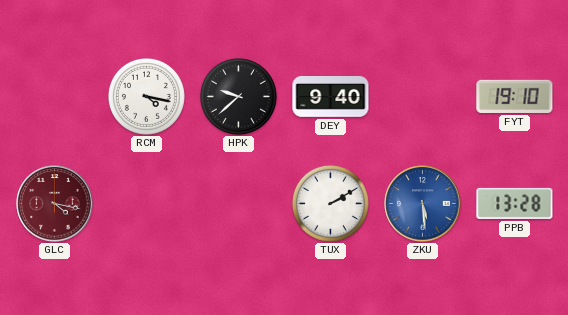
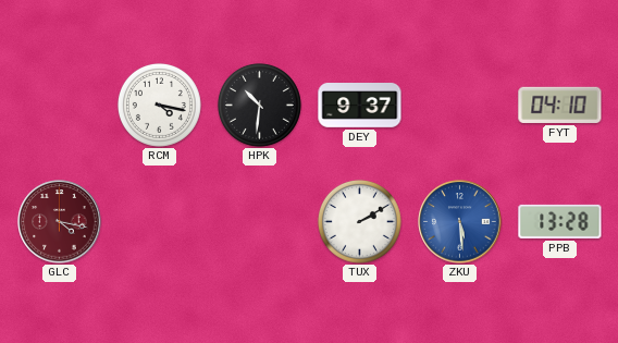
HPK: 9:38 -> 10:31
DEY: 9:40 -> 9:37
FYT: 19:10 -> 04:10
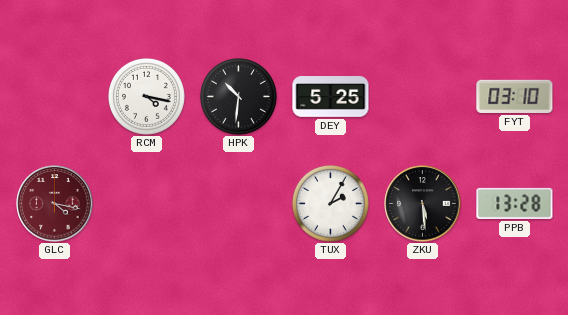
DEY: 9:37 -> 5:25
FYT: 04:10 -> 03:10
TUX: 2:10 -> 2:05
ZKU dial: blue -> black
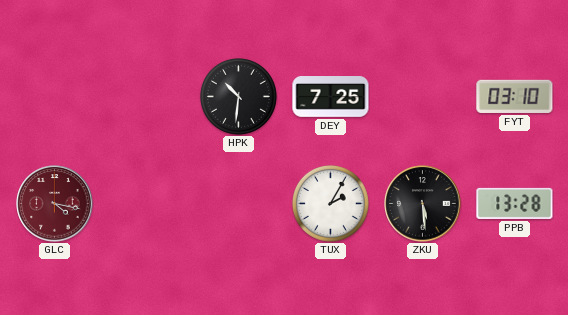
RCM: 4:17 -> none
DEY: 5:25 -> 7:25
